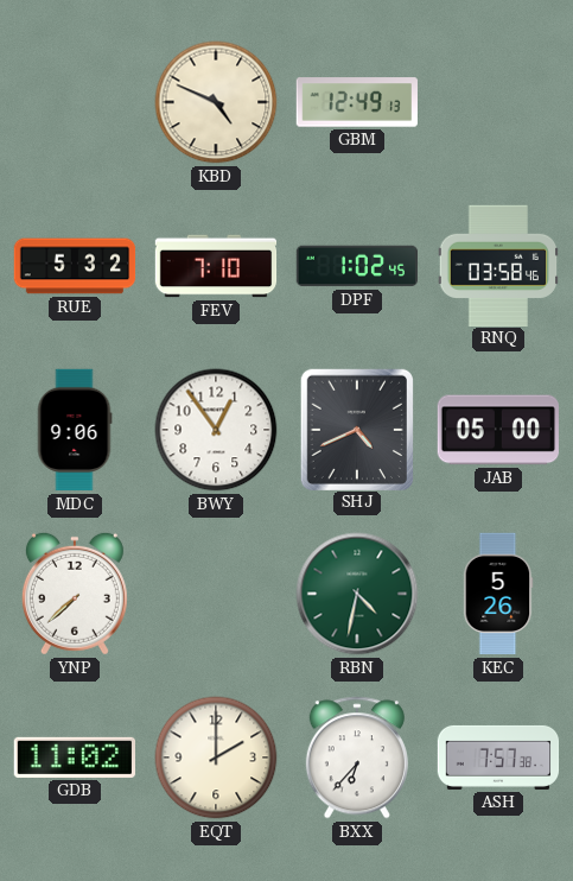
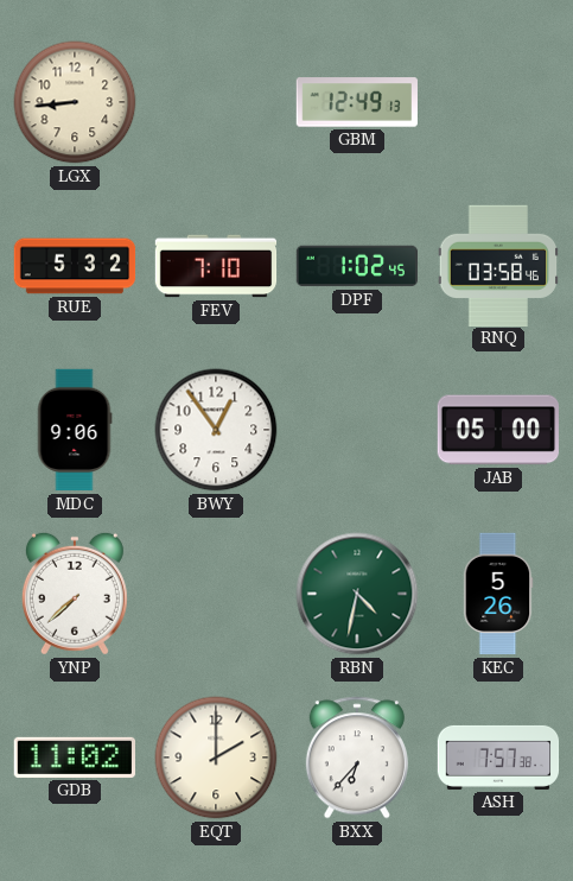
LGX: none -> 8:44
KBD: 4:49 -> none
SHJ: 4:41 -> none
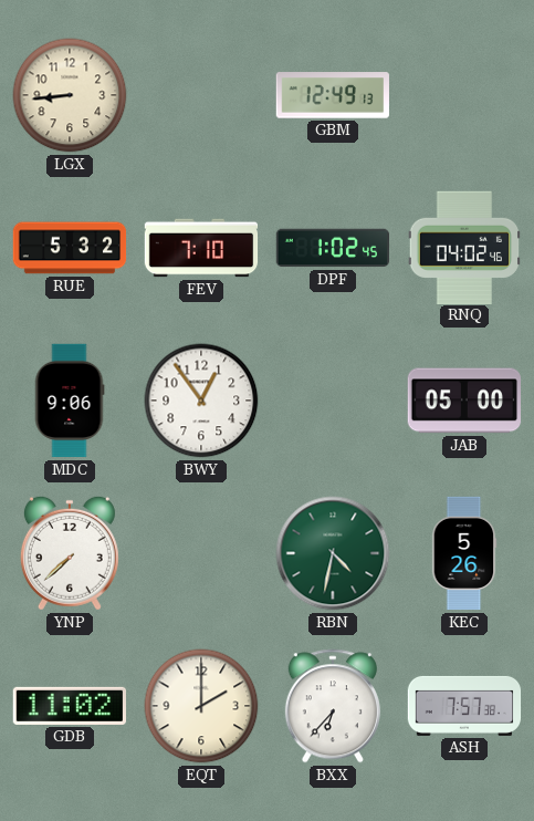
RNQ: 03:58 -> 04:02
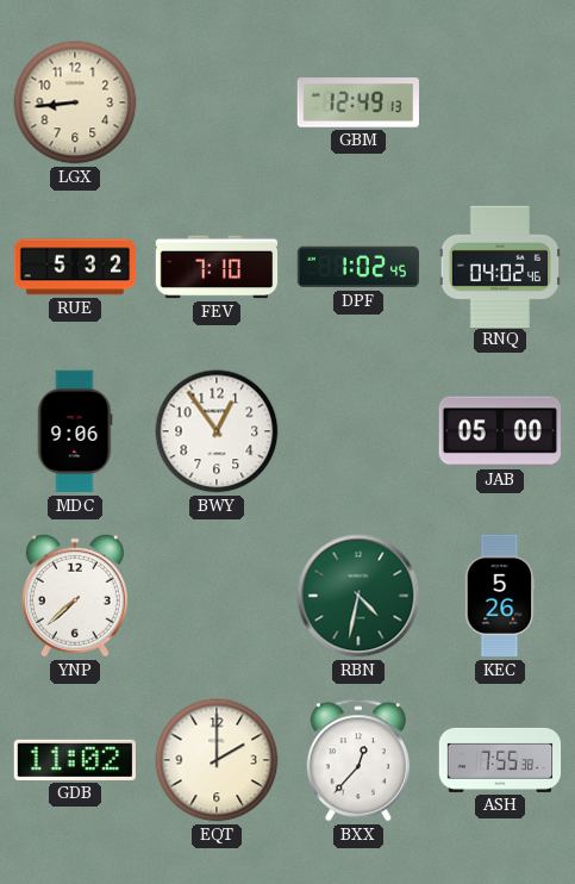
BXX: 6:37 -> 12:37
ASH: 7:57 -> 7:55
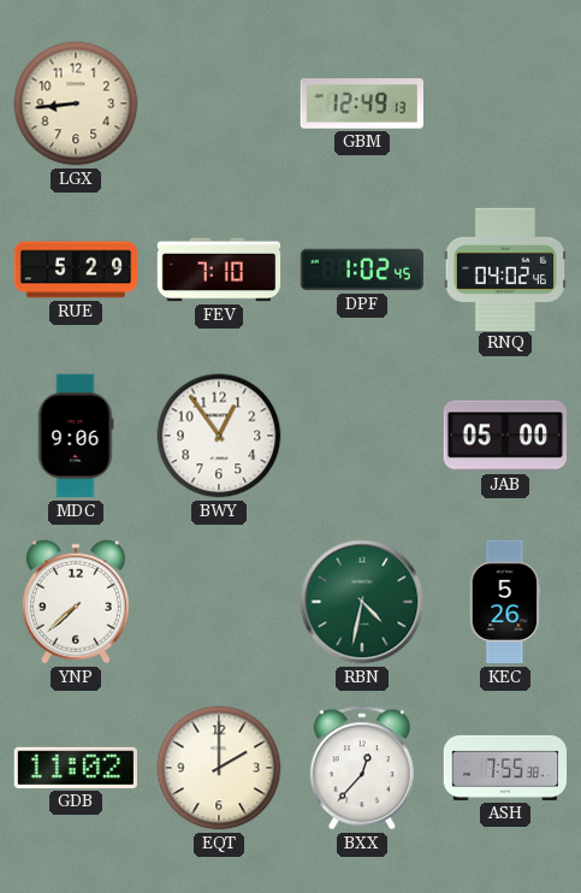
RUE: 5:32 -> 5:29
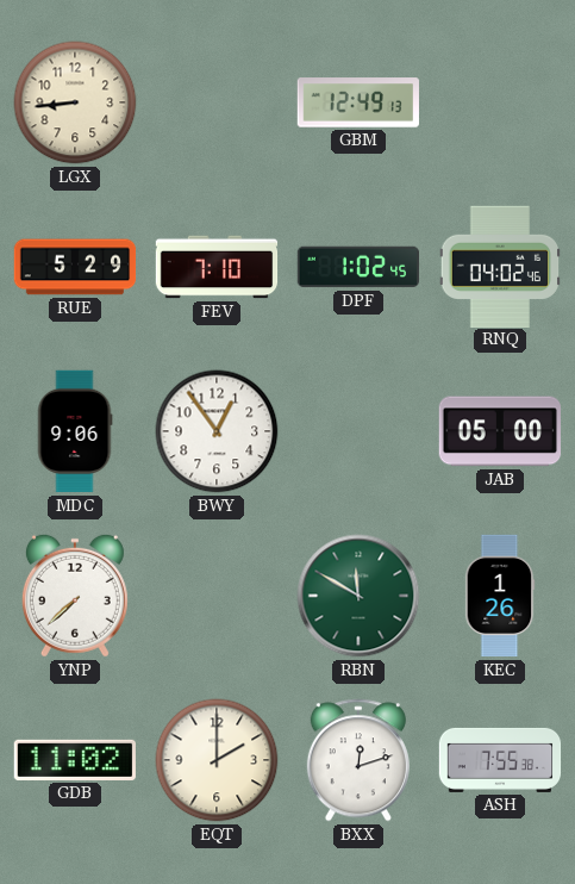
RBN: 4:32 -> 11:50
KEC: 5:26 -> 1:26
BXX: 12:37 -> 12:12
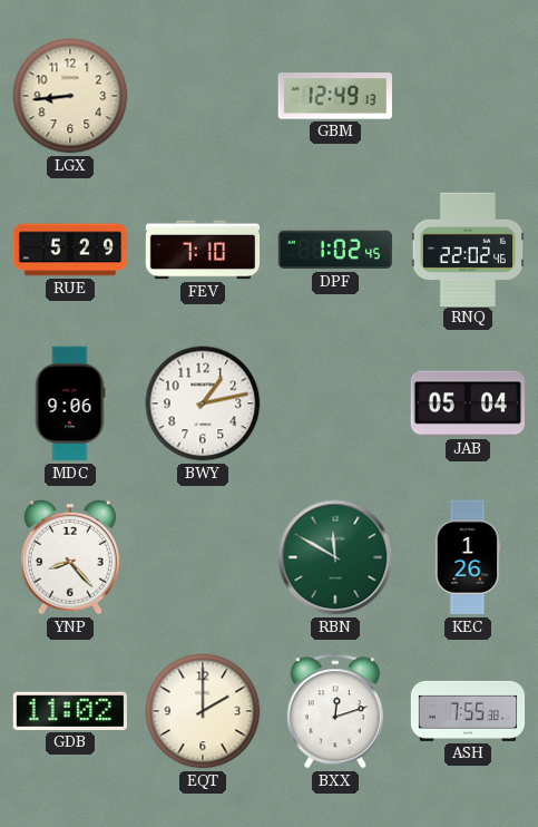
RNQ: 04:02 -> 22:02
BWY: 12:54 -> 1:13
JAB: 05:00 -> 05:04
YNP: 7:38 -> 8:23
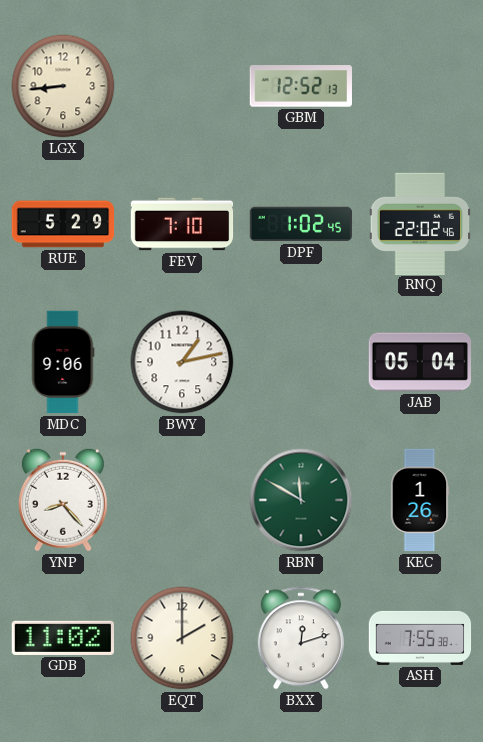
GBM: 12:49 -> 12:52
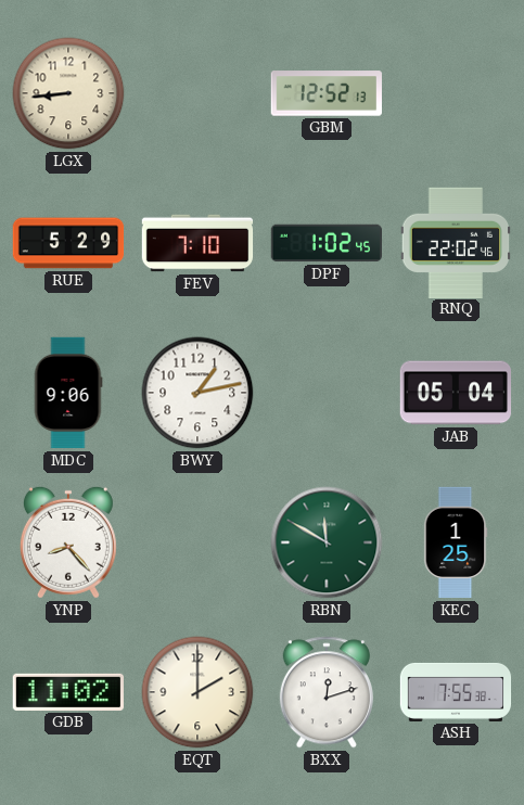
KEC: 1:26 -> 1:25
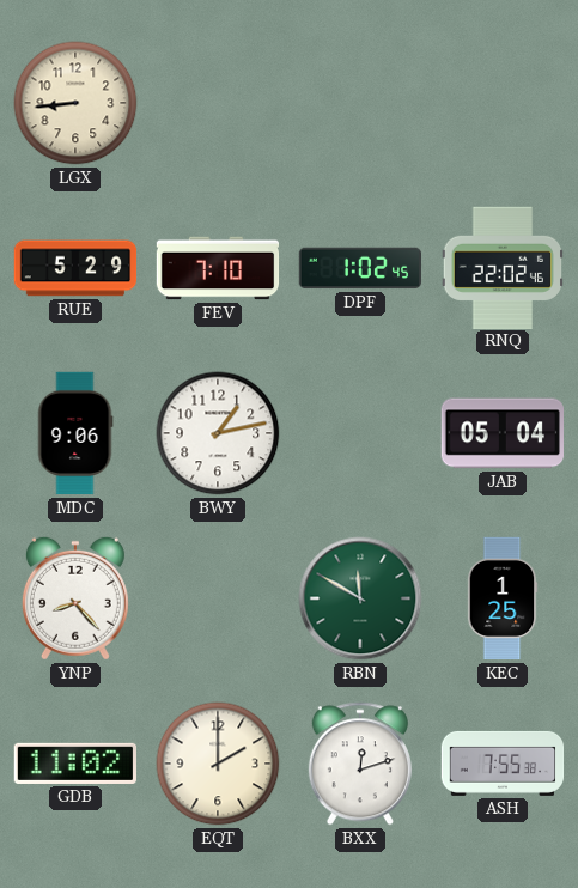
GBM: 12:52 -> none
